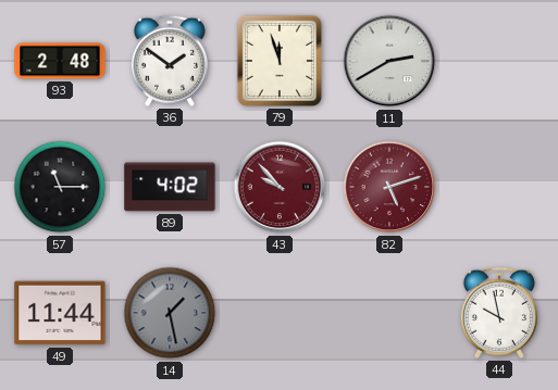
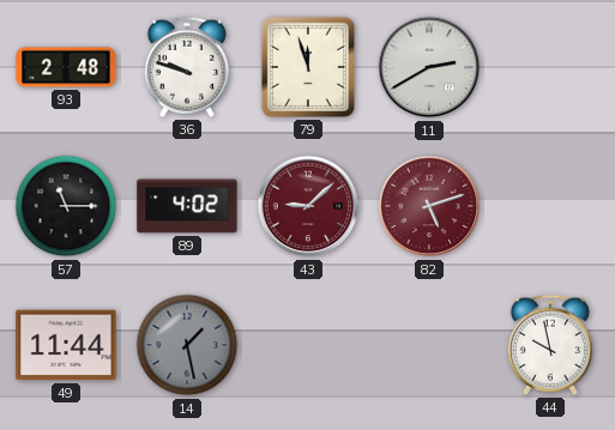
36: 1:51 -> 9:48
43: 9:53 -> 9:08
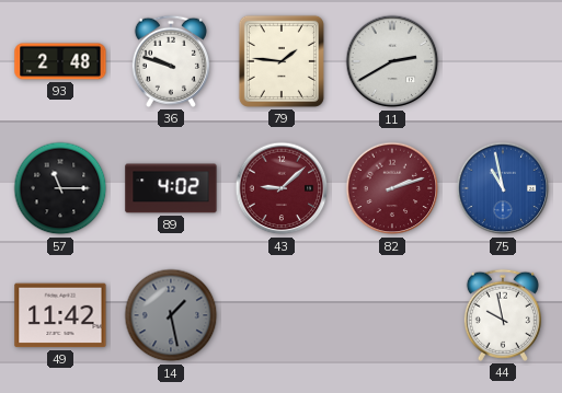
79: 11:57 -> 1:46
82: 5:12 -> 2:12
75: none -> 10:58
49: 11:44 -> 11:42
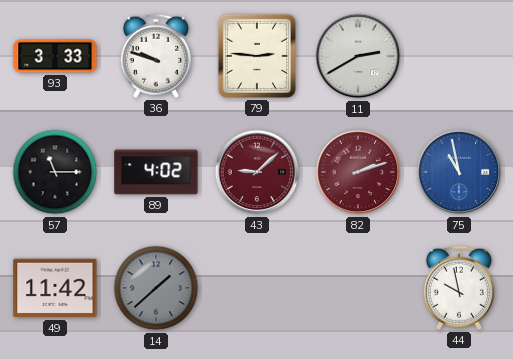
93: 2:48 -> 3:33
79: 1:46 -> 2:46
14: 1:28 -> 1:38
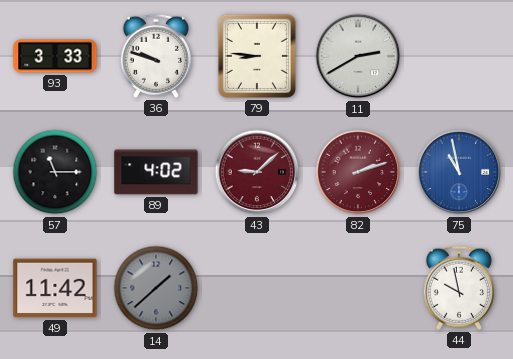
79: 2:46 -> 8:46
